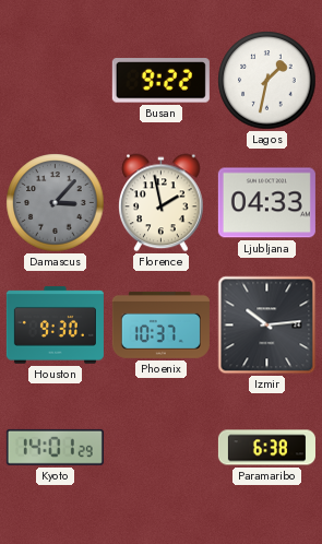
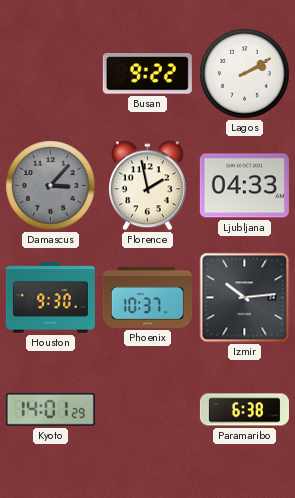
Lagos: 1:32 -> 2:10
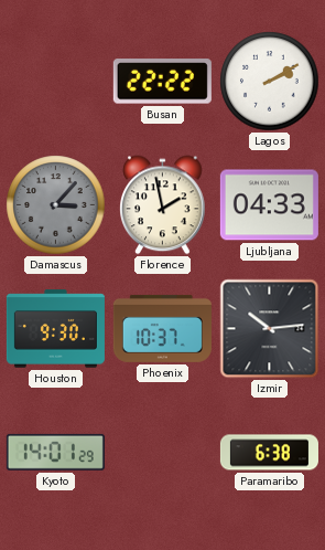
Busan: 9:22 -> 22:22
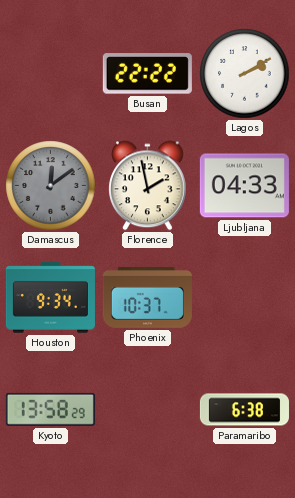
Damascus: 3:07 -> 12:09
Houston: 9:30 -> 9:34
Izmir: 10:14 -> none
Kyoto: 14:01 -> 13:58
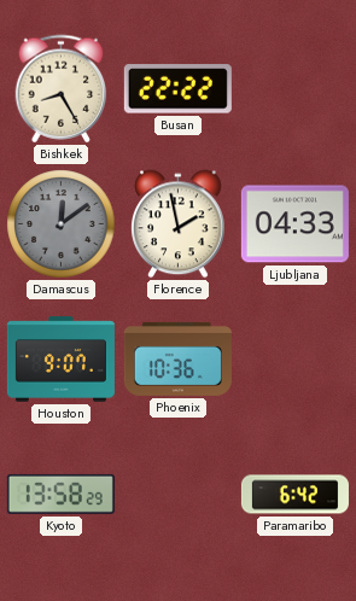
Bishkek: none -> 8:25
Lagos: 2:10 -> none
Houston: 9:34 -> 9:07
Phoenix: 10:37 -> 10:36
Paramaribo: 6:38 -> 6:42
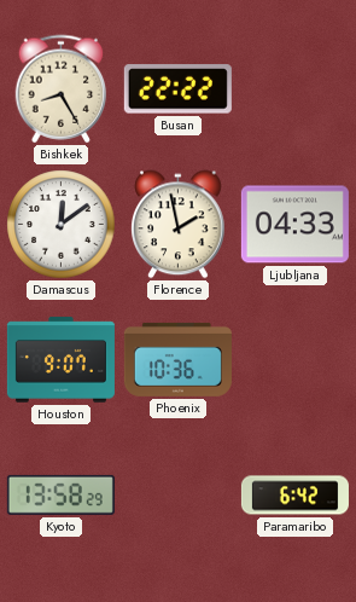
Damascus dial: grey -> white
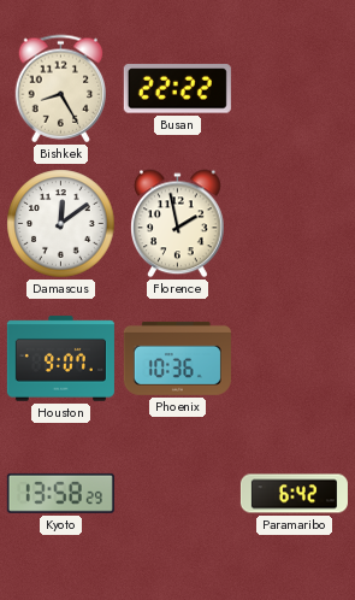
Ljubljana: 04:33 -> none
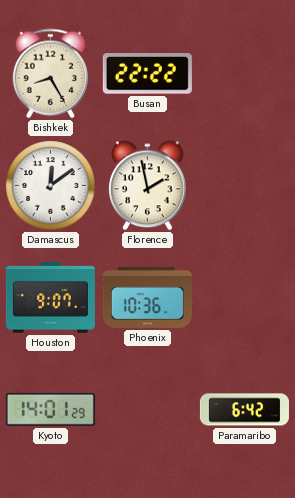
Kyoto: 13:58 -> 14:01
